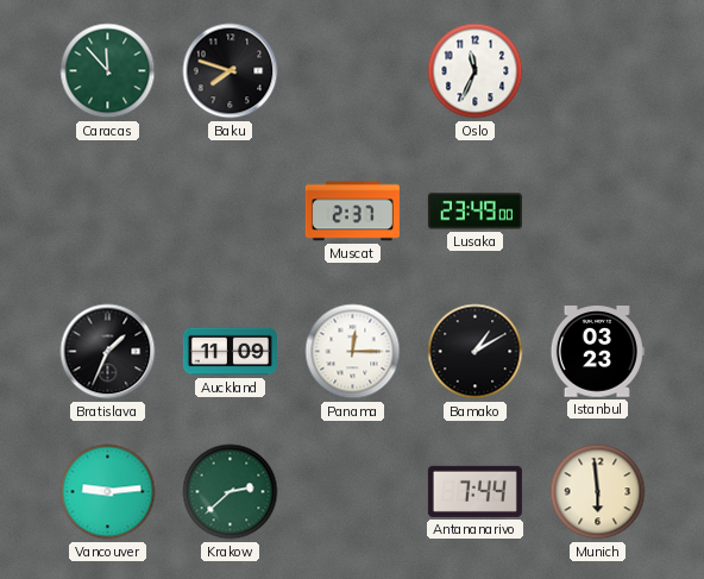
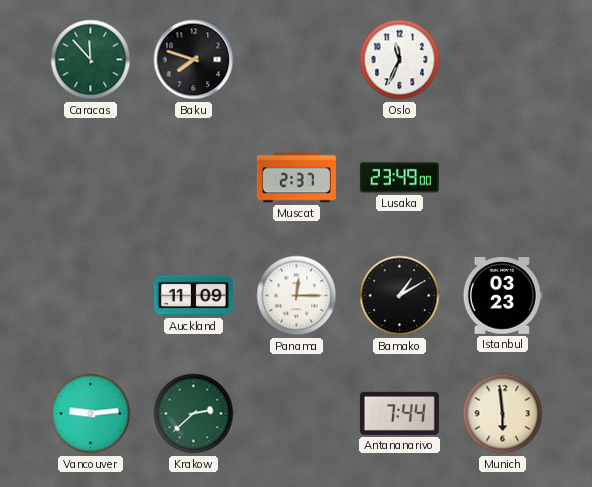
Bratislava: 1:34 -> none
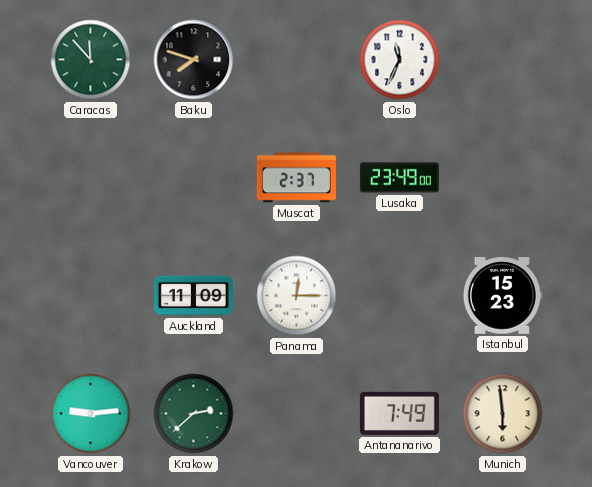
Bamako: 1:10 -> none
Istanbul: 03:23 -> 15:23
Antananarivo: 7:44 -> 7:49
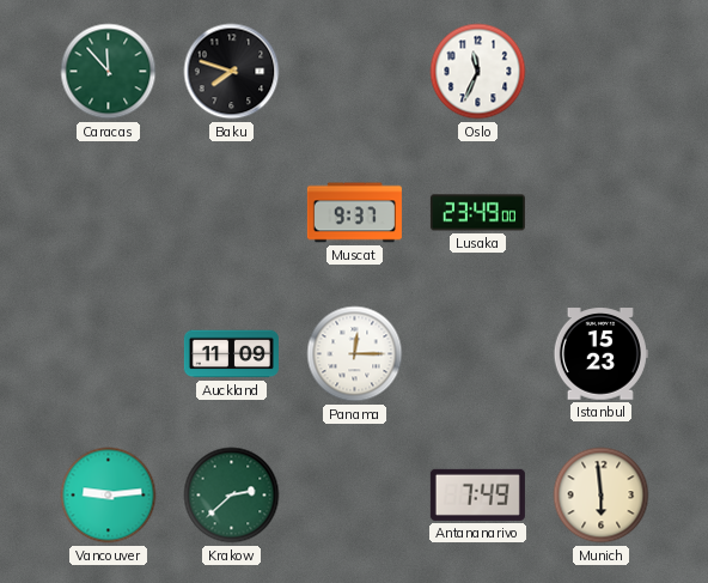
Muscat: 2:37 -> 9:37
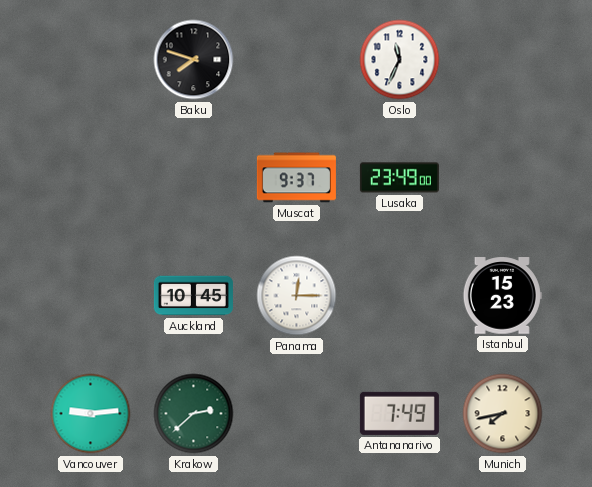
Caracas: 11:53 -> none
Auckland: 11:09 -> 10:45
Munich: 5:59 -> 7:43
